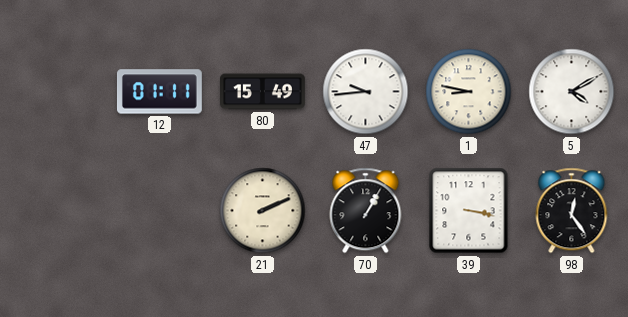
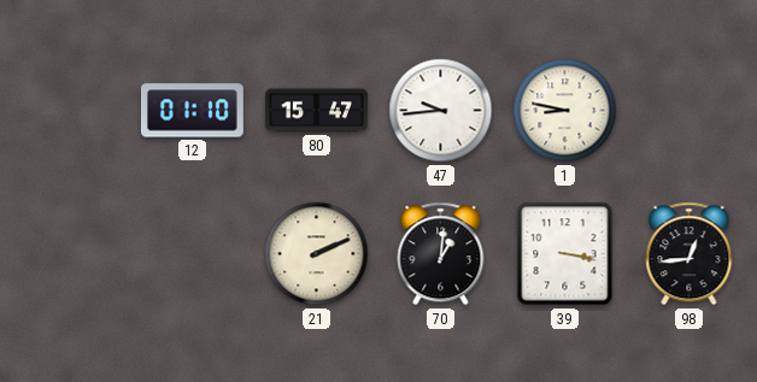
12: 01:11 -> 01:10
80: 15:49 -> 15:47
5: 4:10 -> none
70: 1:05 -> 1:01
98: 12:24 -> 12:44
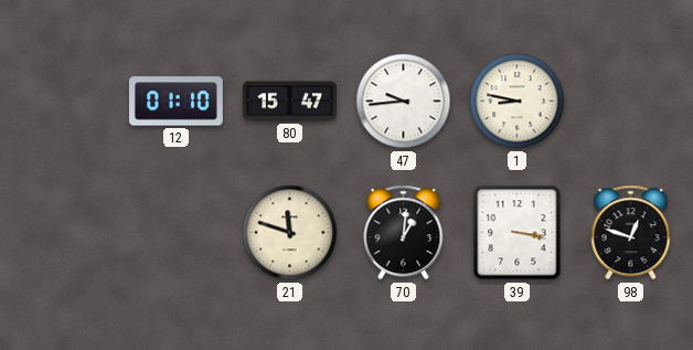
21: 2:11 -> 11:48
98: 12:44 -> 12:48
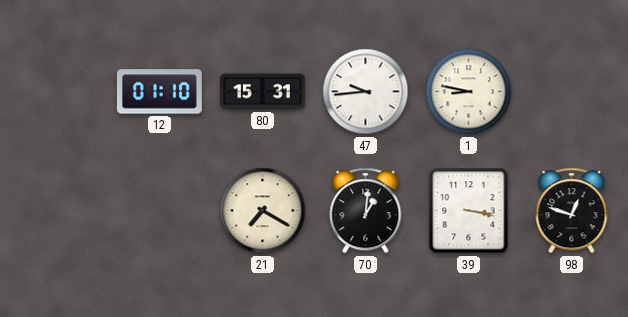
80: 15:47 -> 15:31
21: 11:48 -> 7:20
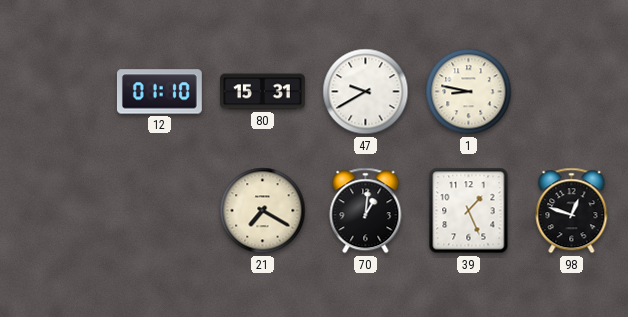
47: 9:44 -> 9:40
39: 3:17 -> 1:26
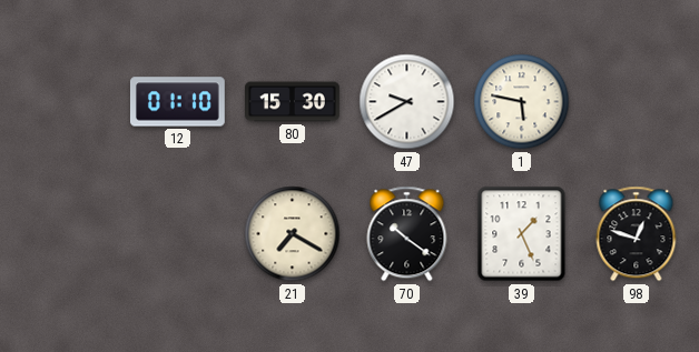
80: 15:31 -> 15:30
1: 8:47 -> 5:47
70: 1:01 -> 10:21
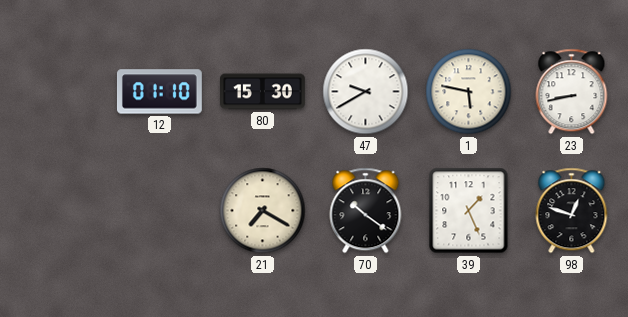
23: none -> 8:43
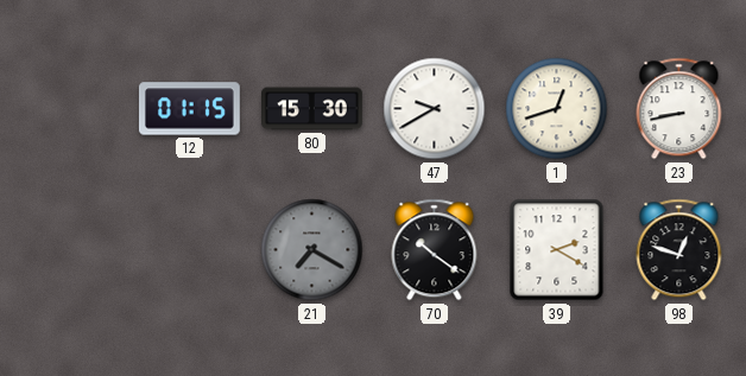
12: 01:10 -> 01:15
1: 5:47 -> 12:42
21 dial: cream -> grey
39: 1:26 -> 2:20
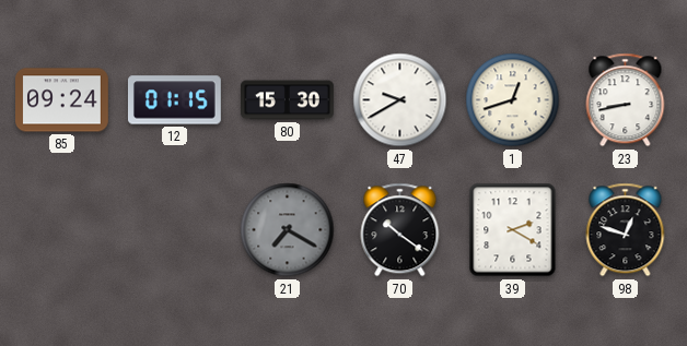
85: none -> 09:24
